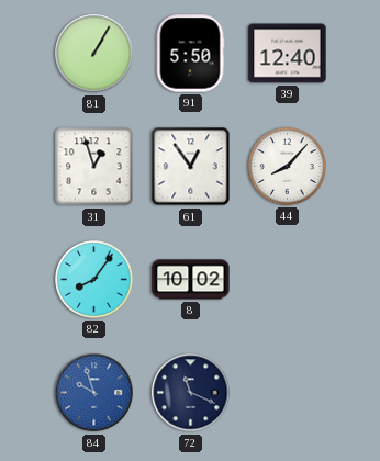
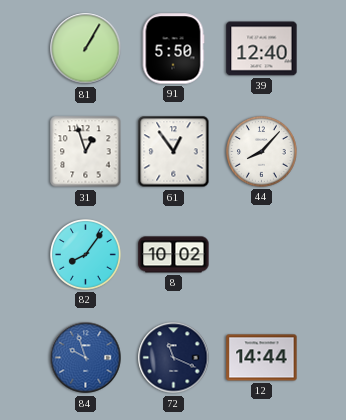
12: none -> 14:44
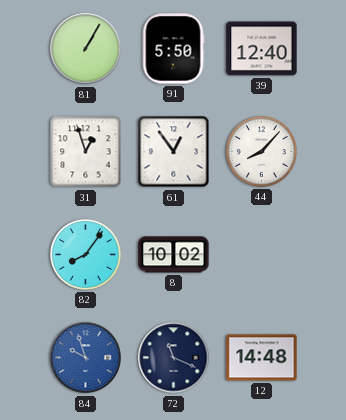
12: 14:44 -> 14:48
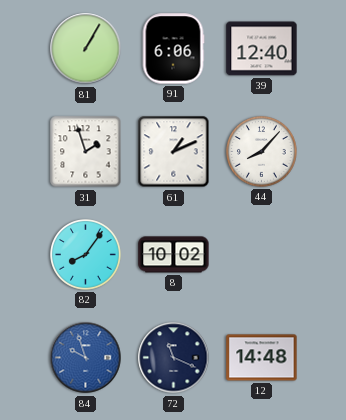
91: 5:50 -> 6:06
31: 12:57 -> 1:57
61: 12:54 -> 1:11
